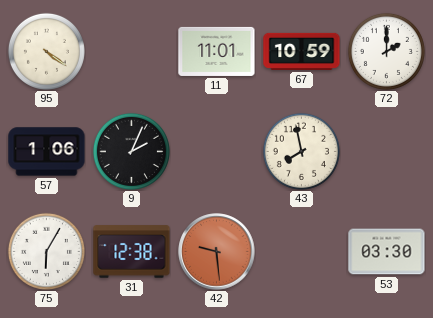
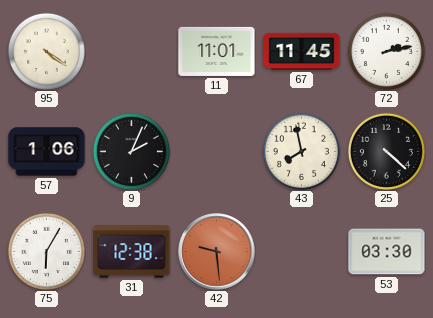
67: 10:59 -> 11:45
72: 2:00 -> 2:13
25: none -> 4:22
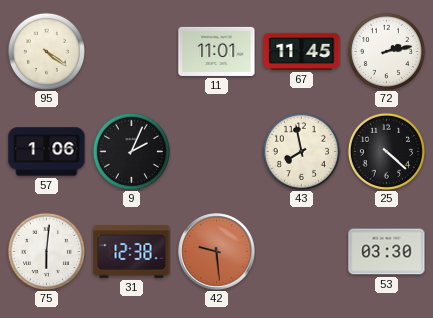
75: 6:05 -> 6:01
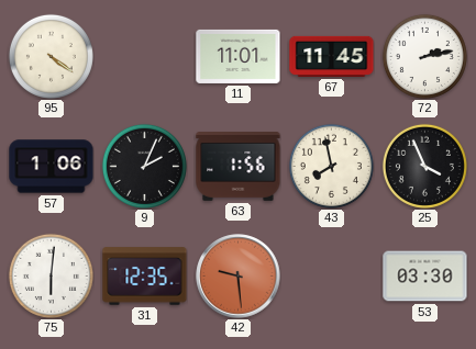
63: none -> 1:56
25: 4:22 -> 3:56
31: 12:38 -> 12:35
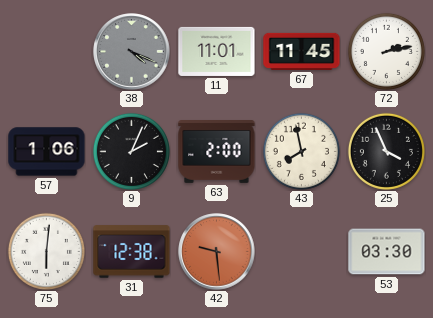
95: 4:21 -> none
38: none -> 4:19
63: 1:56 -> 2:00
31: 12:35 -> 12:38
